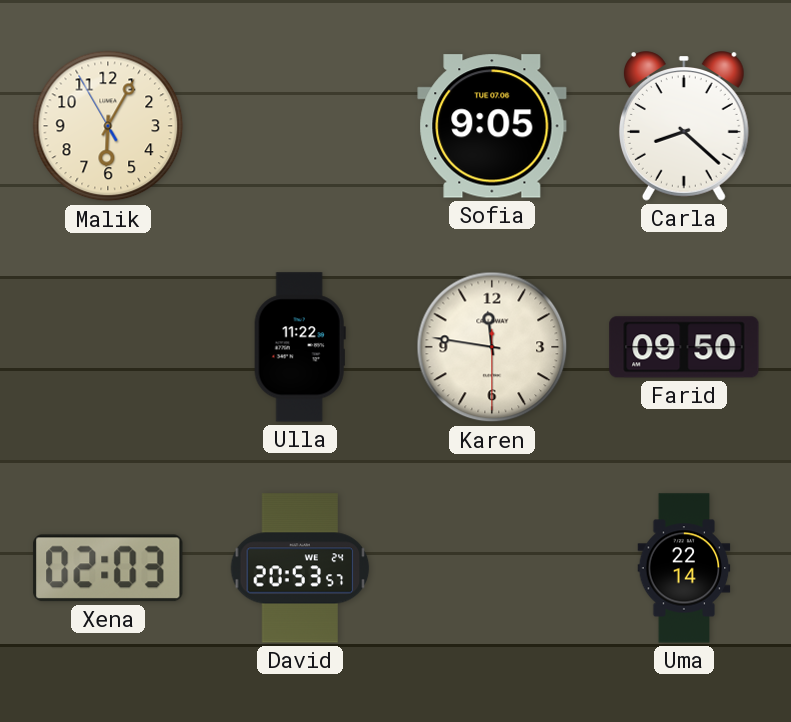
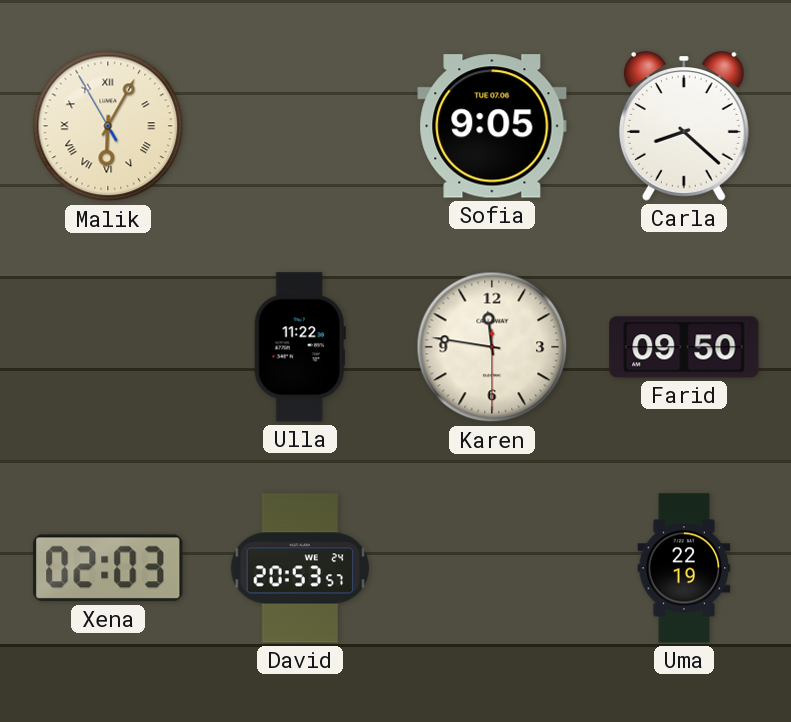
Malik numerals: Arabic -> Roman
Uma: 22:14 -> 22:19
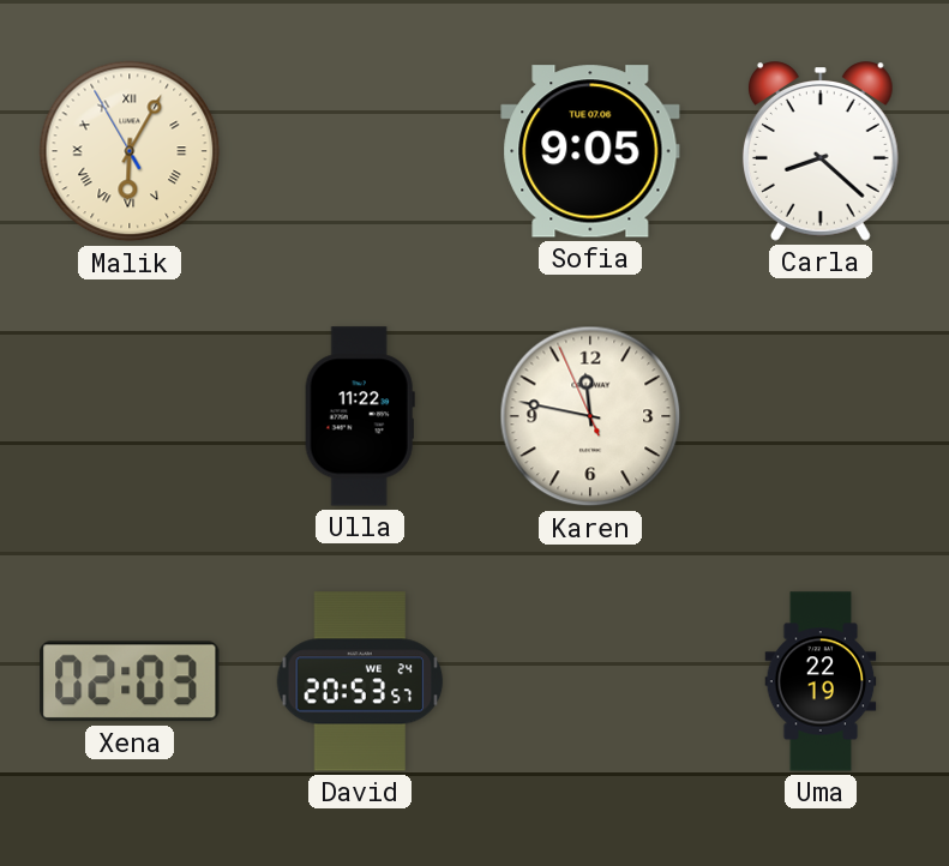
Karen: 11:46:30 -> 11:46:56
Farid: 09:50 -> none
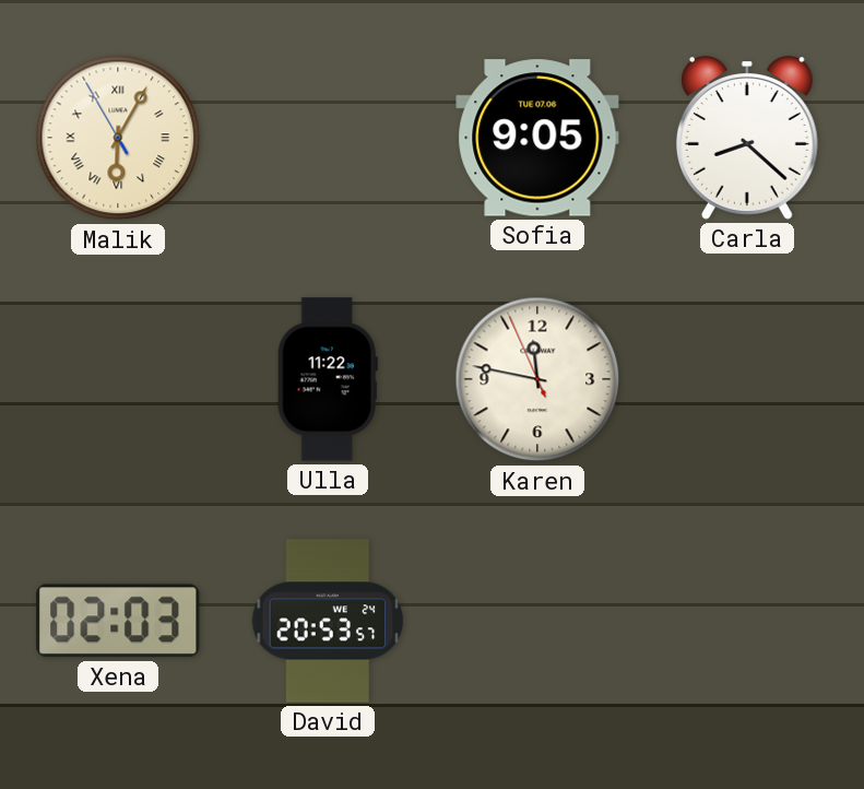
Uma: 22:19 -> none
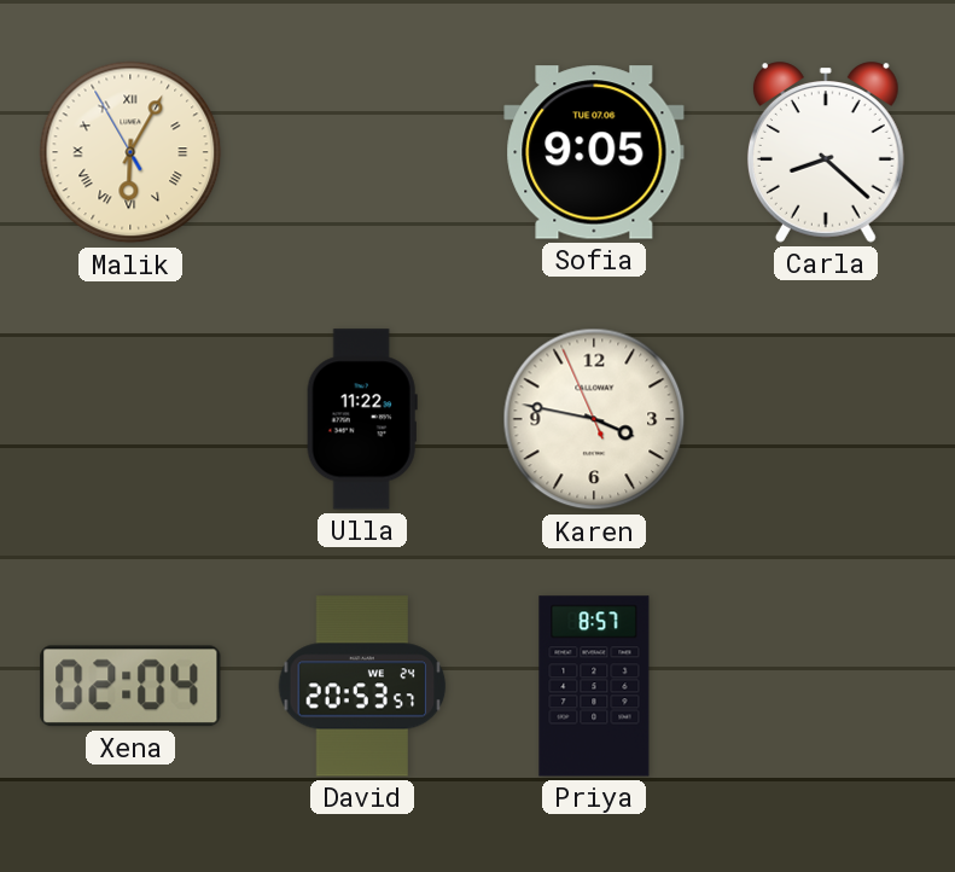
Karen: 11:46 -> 3:46
Xena: 02:03 -> 02:04
Priya: none -> 8:57
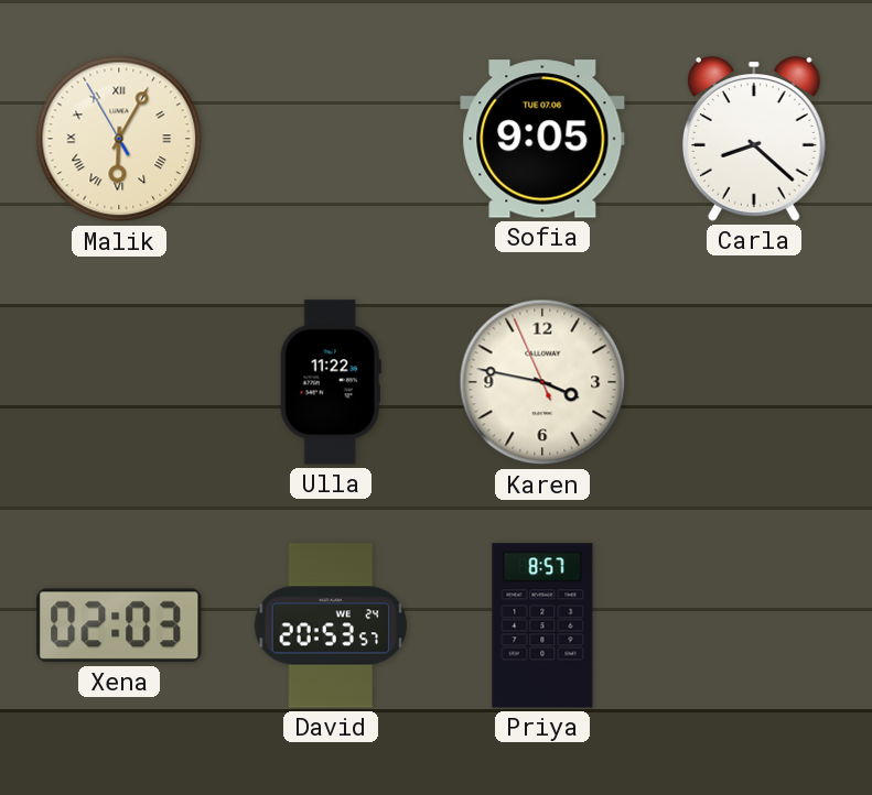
Xena: 02:04 -> 02:03
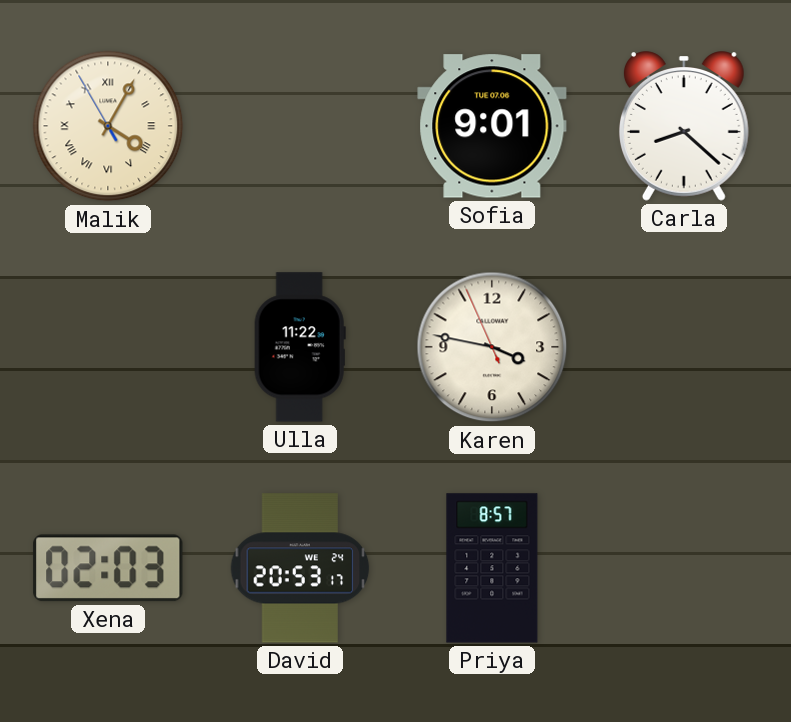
Malik: 6:04 -> 4:04
Sofia: 9:05 -> 9:01
David: 20:53:57 -> 20:53:17
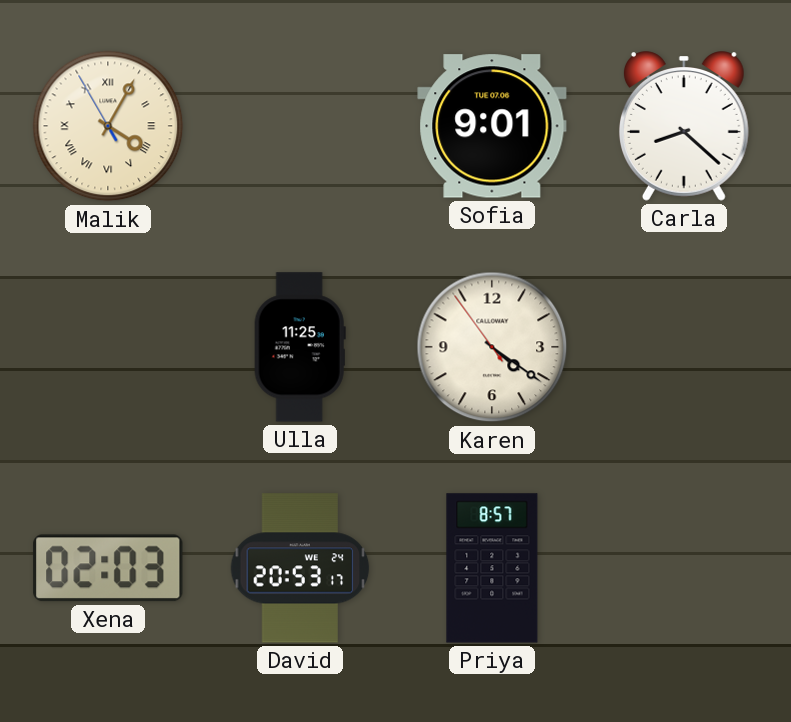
Ulla: 11:22 -> 11:25
Karen: 3:46 -> 4:20
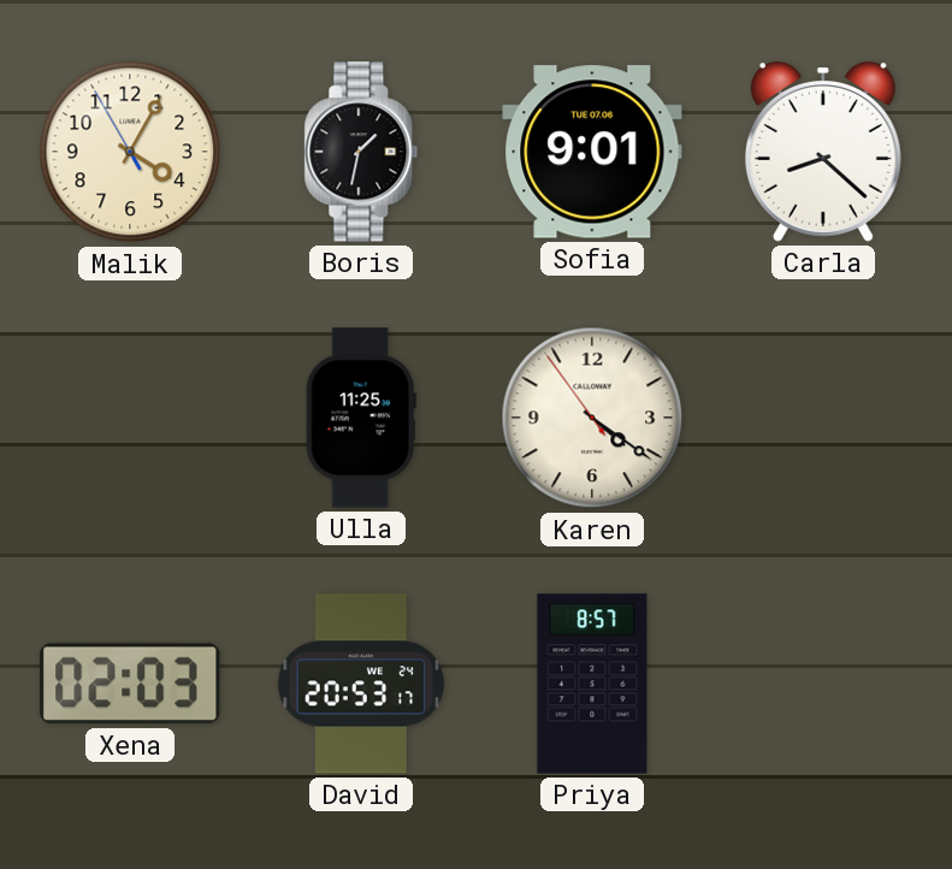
Malik numerals: Roman -> Arabic
Boris: none -> 1:32
